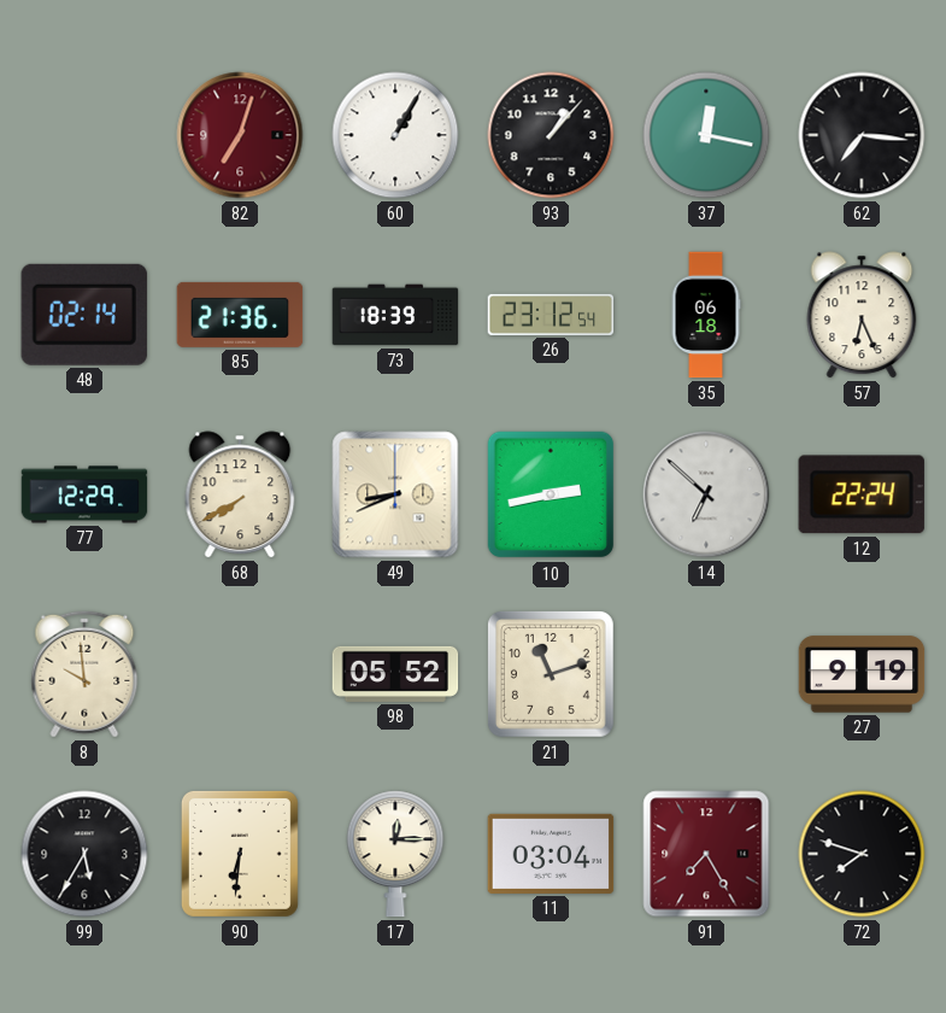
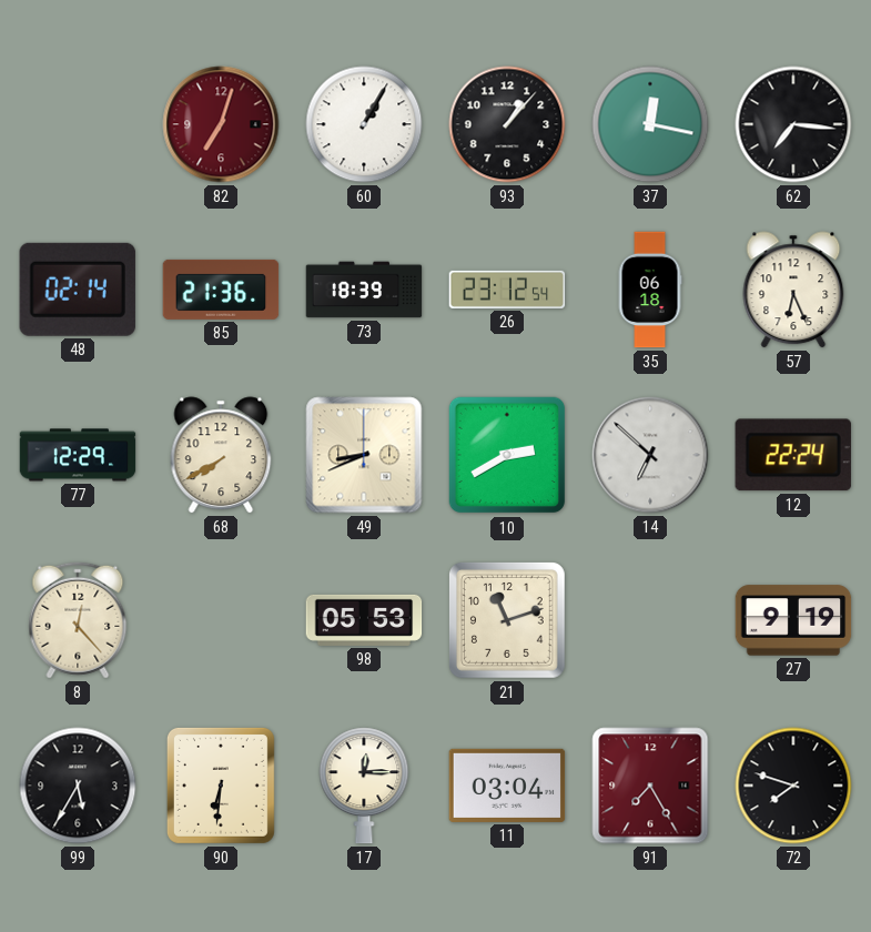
10: 2:43 -> 2:40
8: 9:59 -> 12:23
98: 05:52 -> 05:53
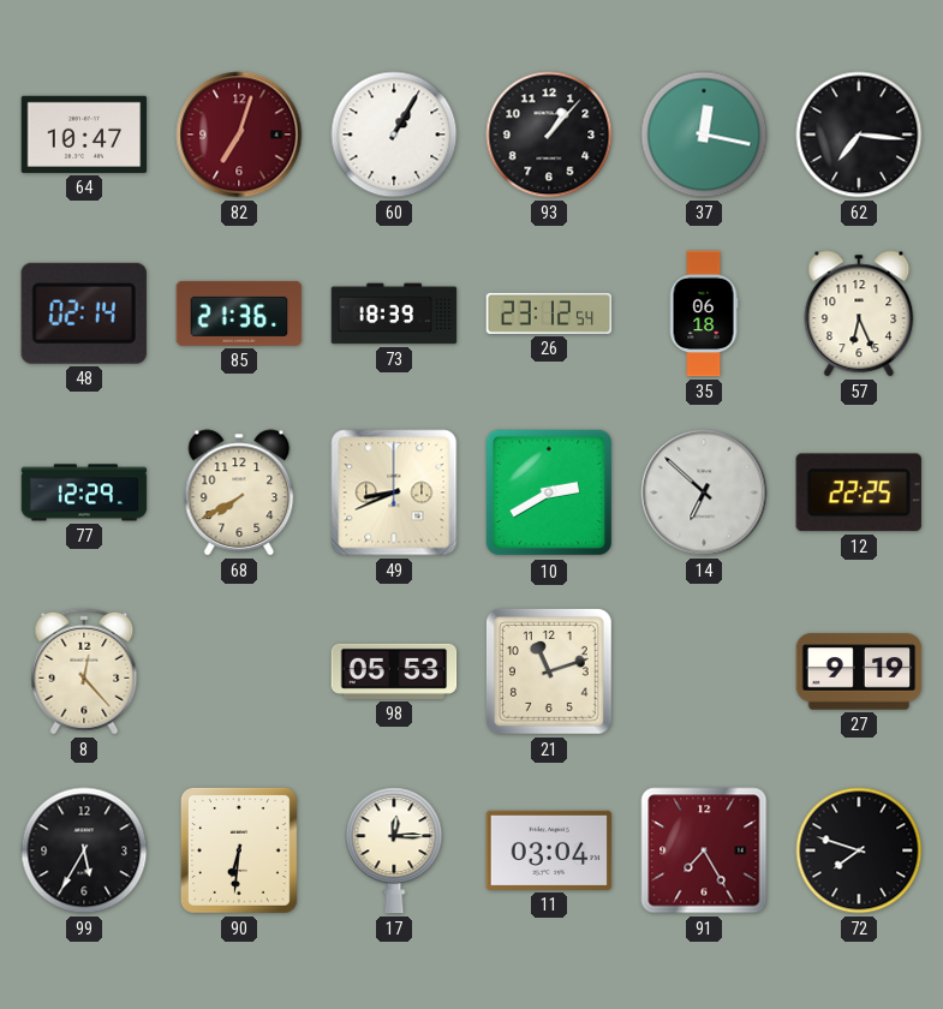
64: none -> 10:47
12: 22:24 -> 22:25
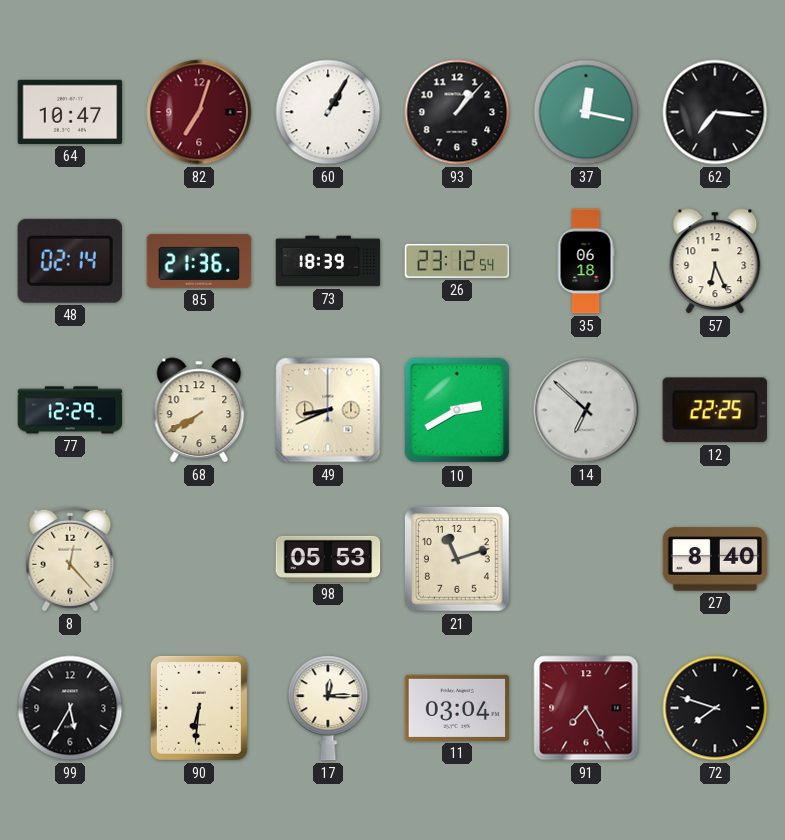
27: 9:19 -> 8:40
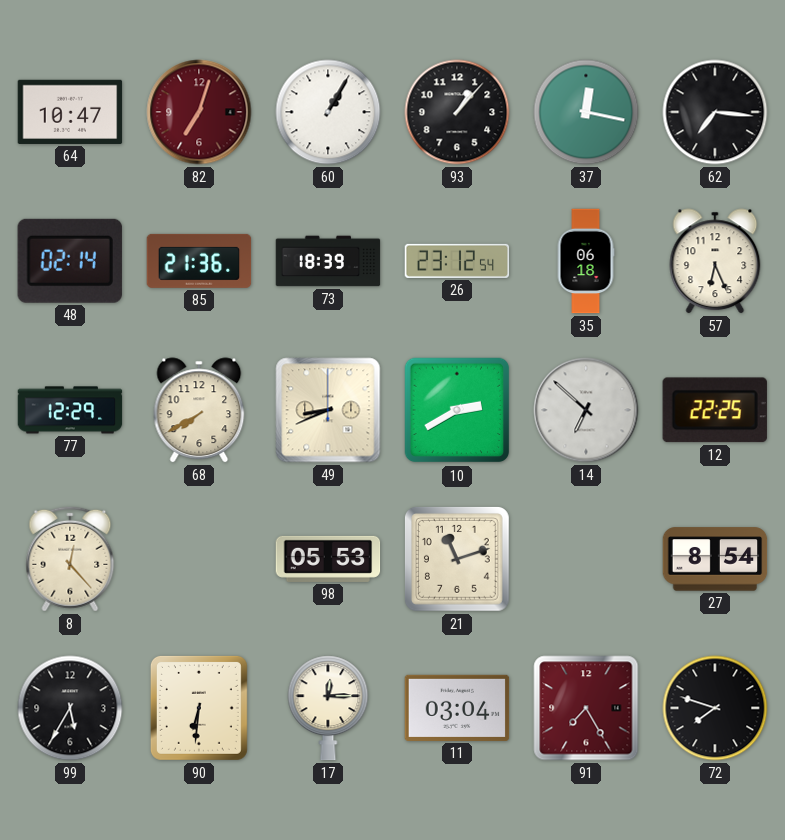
27: 8:40 -> 8:54
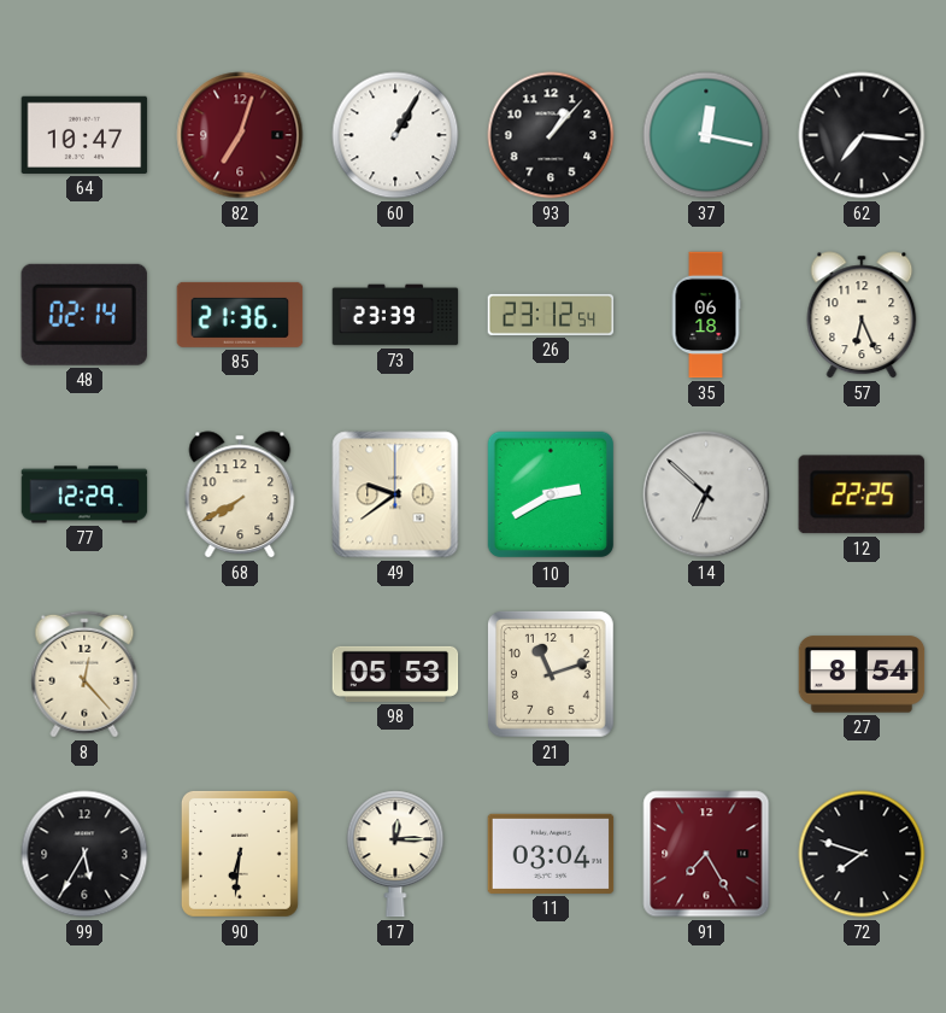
73: 18:39 -> 23:39
49: 8:41 -> 9:39
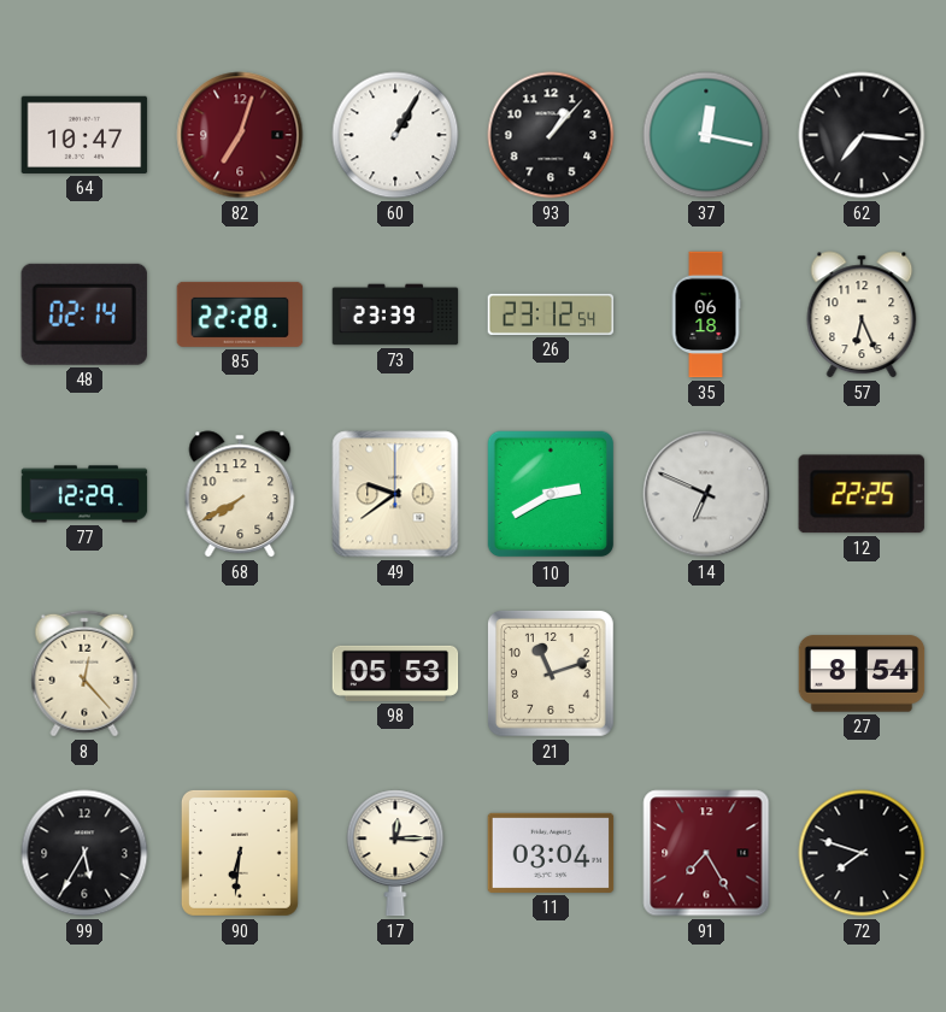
85: 21:36 -> 22:28
14: 6:52 -> 6:49
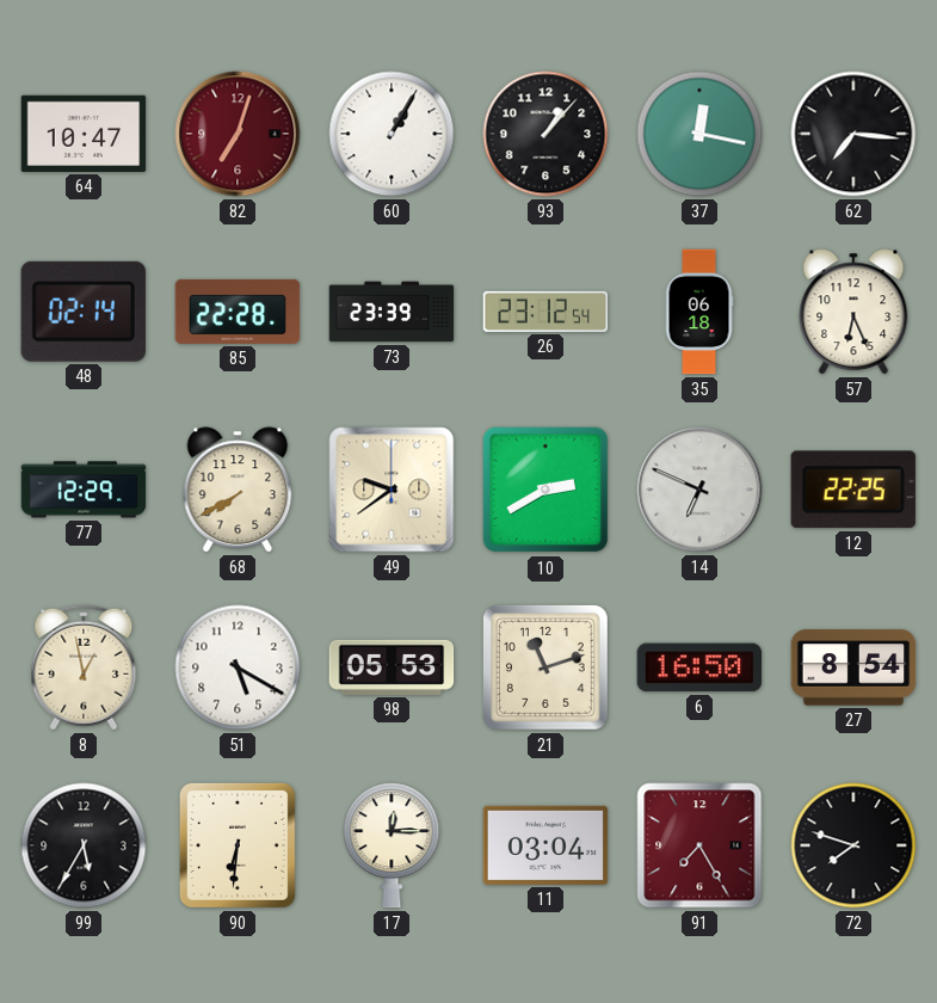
8: 12:23 -> 12:58
51: none -> 5:20
6: none -> 16:50
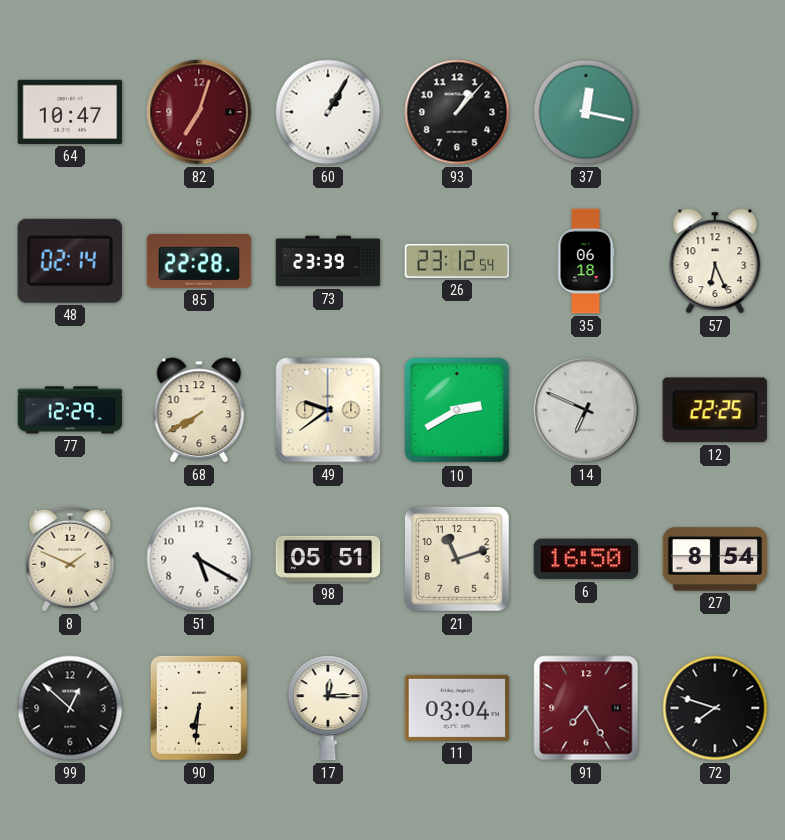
62: 7:16 -> none
8: 12:58 -> 1:49
98: 05:53 -> 05:51
99: 5:35 -> 12:52
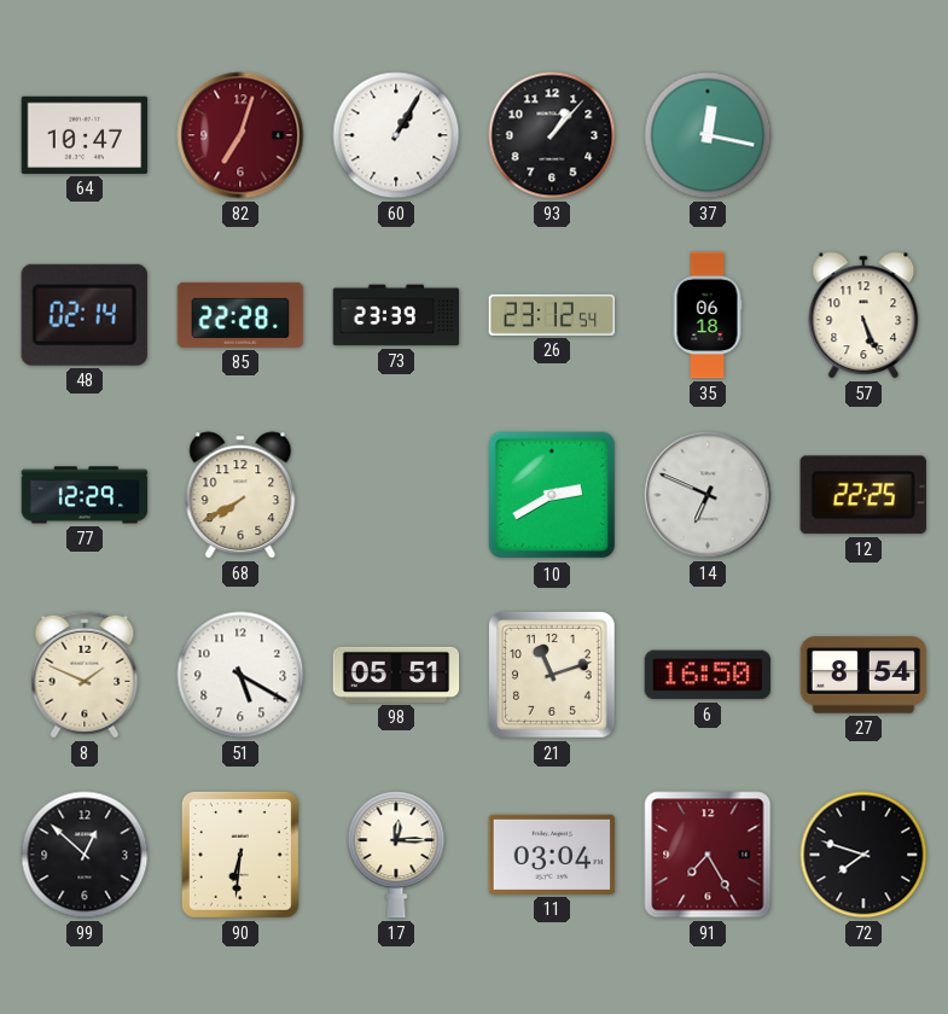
57: 6:26 -> 5:26
49: 9:39 -> none
